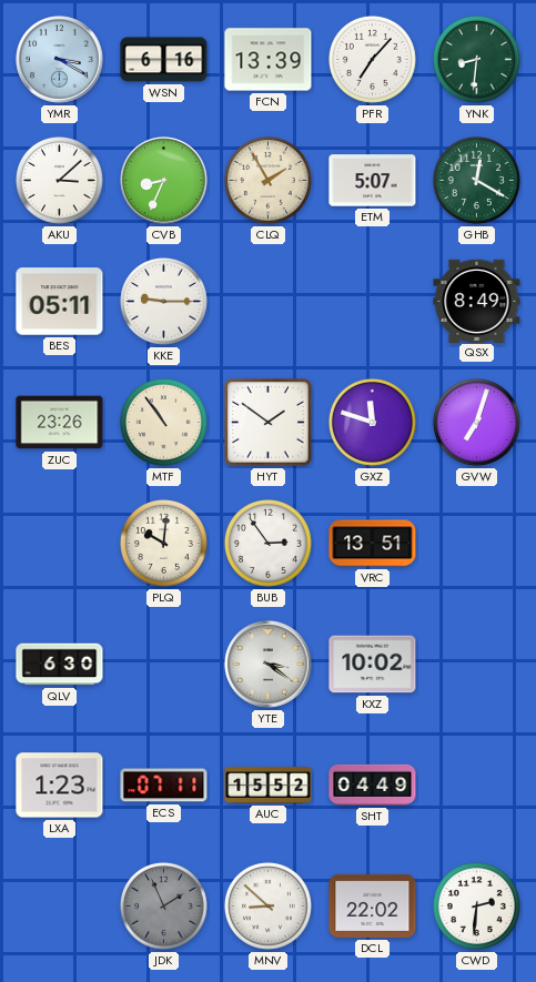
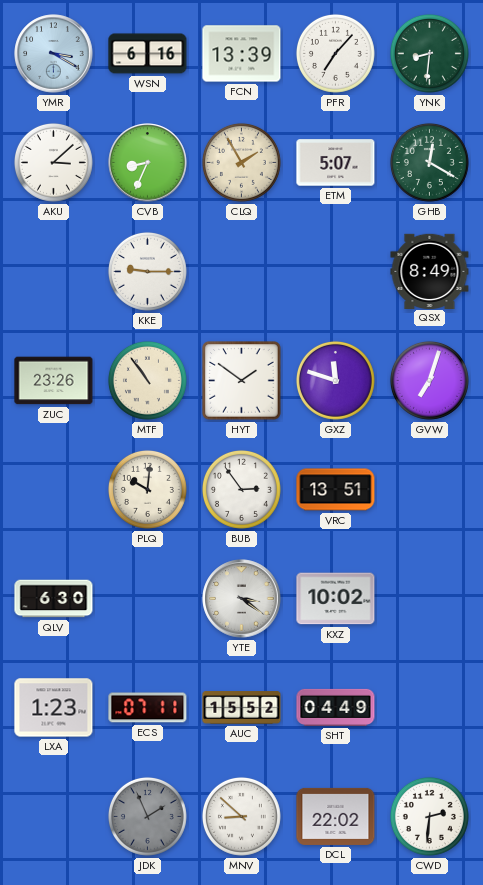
BES: 05:11 -> none
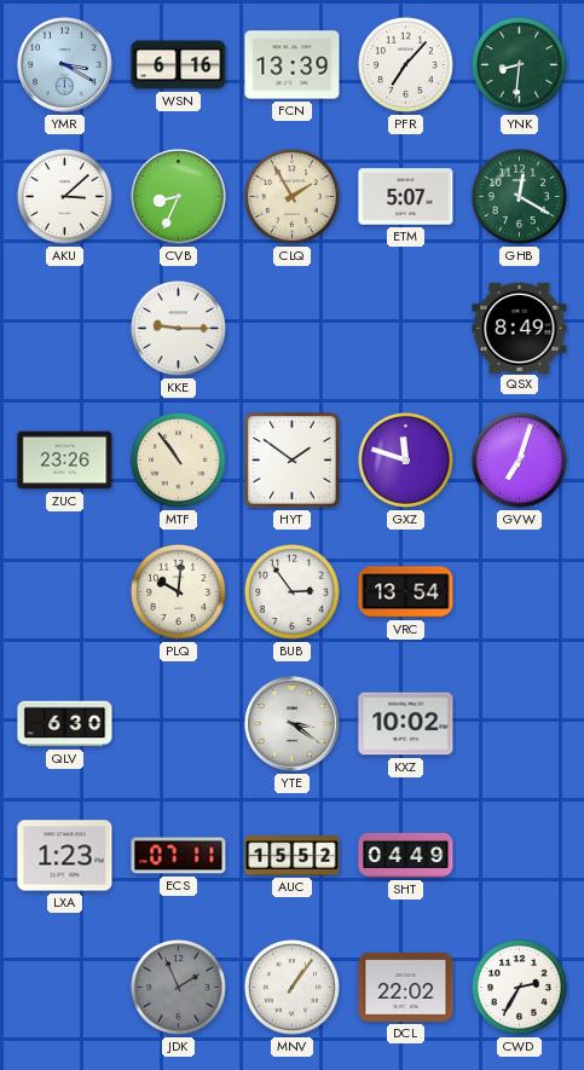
VRC: 13:51 -> 13:54
MNV: 8:52 -> 1:06
CWD: 2:31 -> 2:35
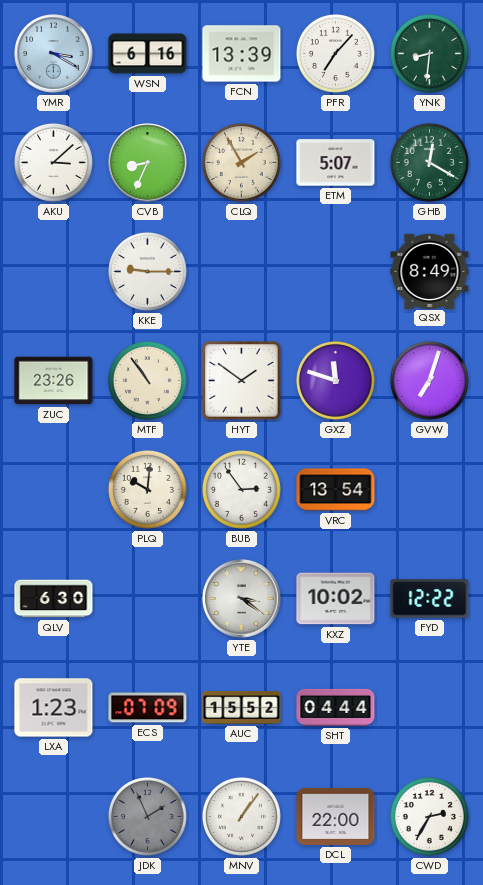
FYD: none -> 12:22
ECS: 07:11 -> 07:09
SHT: 04:49 -> 04:44
DCL: 22:02 -> 22:00
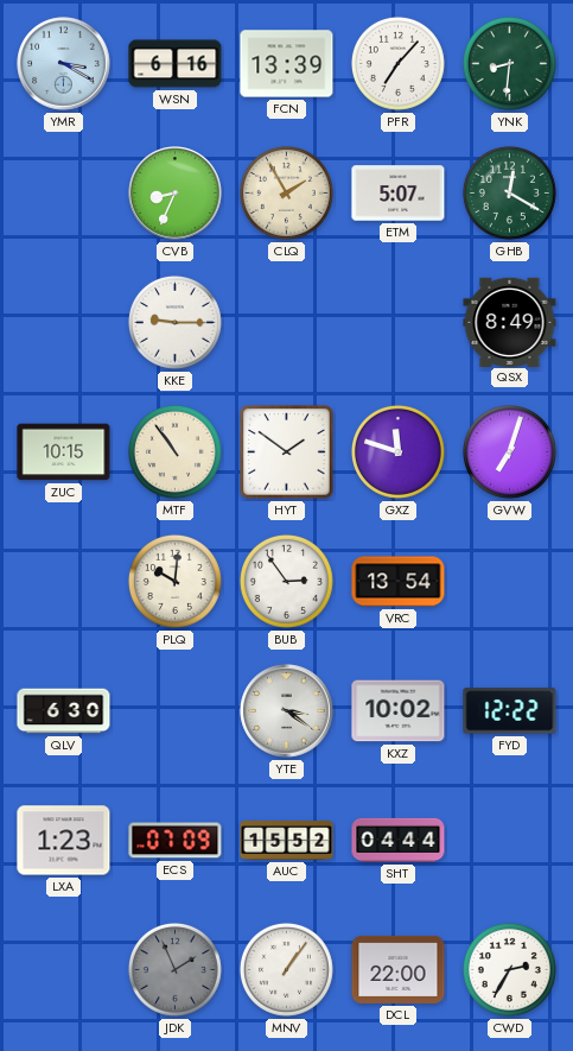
AKU: 3:08 -> none
ZUC: 23:26 -> 10:15
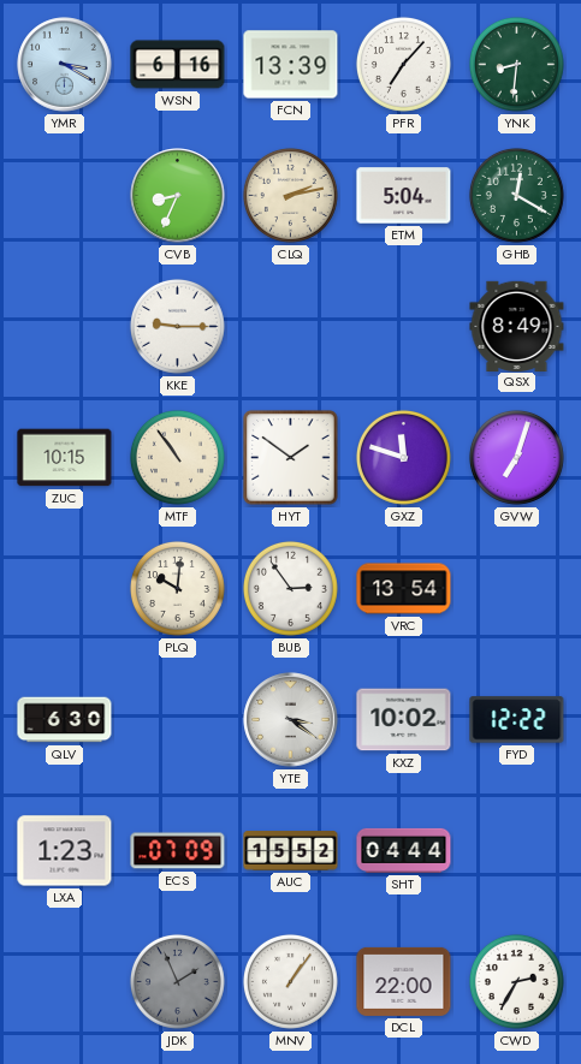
CLQ: 1:55 -> 2:13
ETM: 5:07 -> 5:04
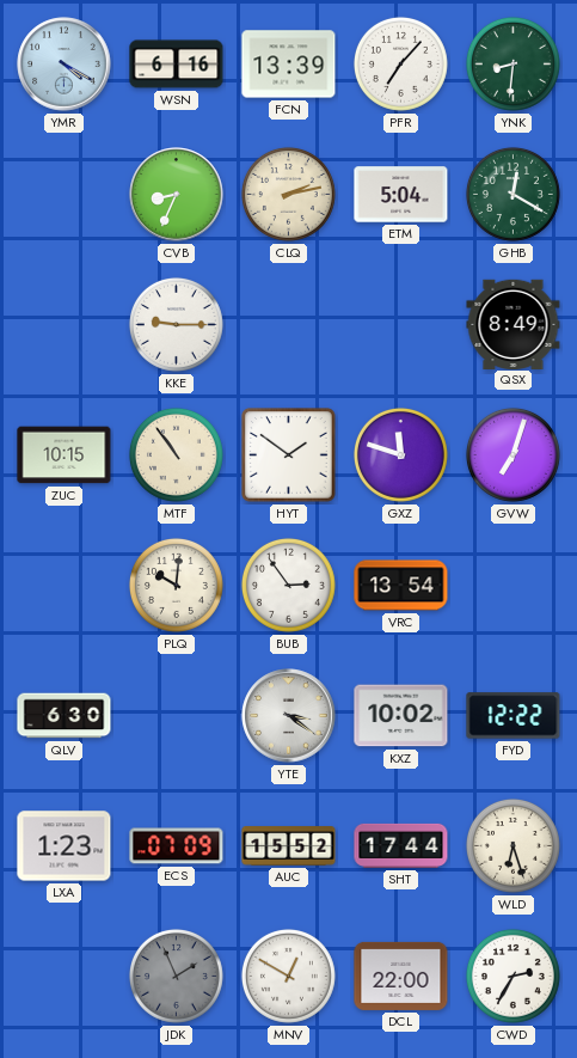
YMR: 3:20 -> 4:20
SHT: 04:44 -> 17:44
WLD: none -> 6:27
MNV: 1:06 -> 12:50
